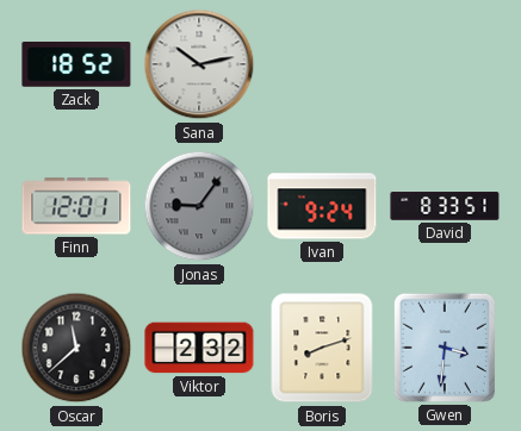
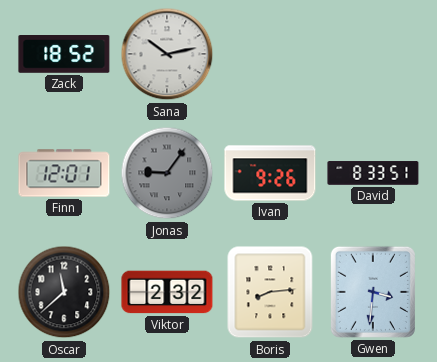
Ivan: 9:24 -> 9:26
Boris: 8:12 -> 8:14
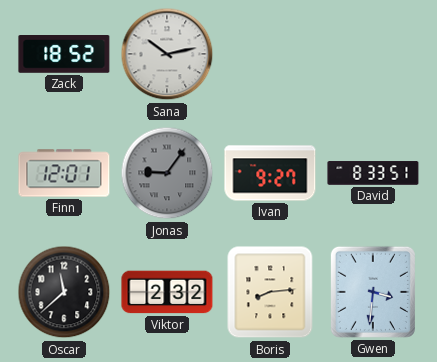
Ivan: 9:26 -> 9:27
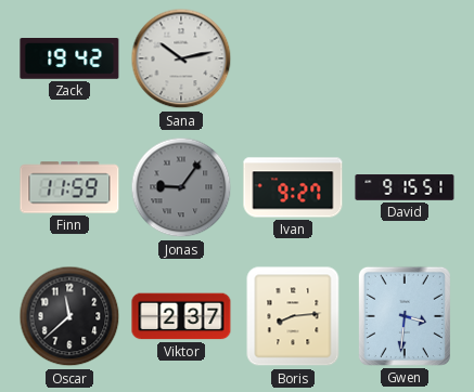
Zack: 18:52 -> 19:42
Finn: 12:01 -> 11:59
David: 8:33 -> 9:15
Viktor: 2:32 -> 2:37
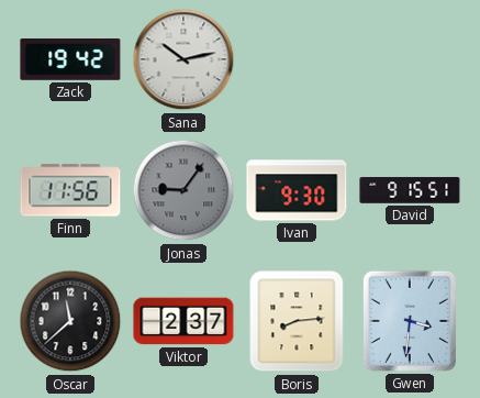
Finn: 11:59 -> 11:56
Ivan: 9:27 -> 9:30
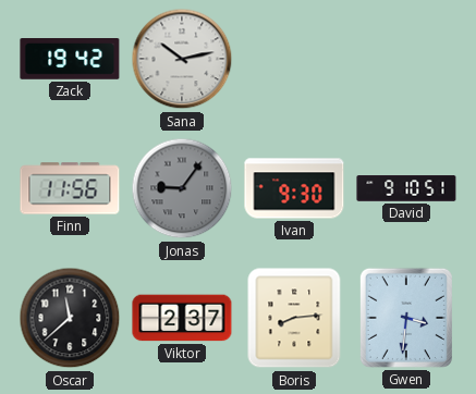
David: 9:15 -> 9:10
